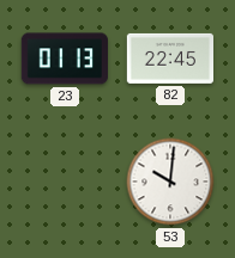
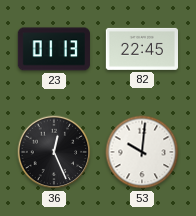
36: none -> 12:26
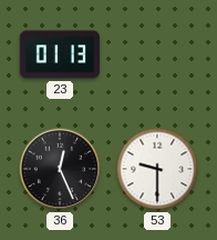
82: 22:45 -> none
53: 10:01 -> 9:30
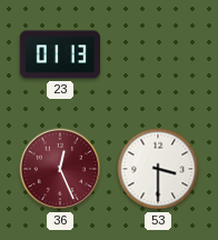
36 dial: black -> burgundy
53: 9:30 -> 3:30
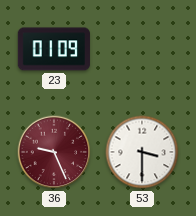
23: 01:13 -> 01:09
36: 12:26 -> 9:26
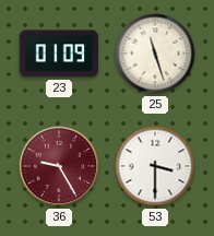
25: none -> 11:27
36: 9:26 -> 9:25
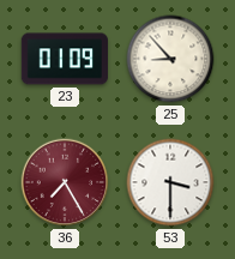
25: 11:27 -> 8:53
36: 9:25 -> 7:25
